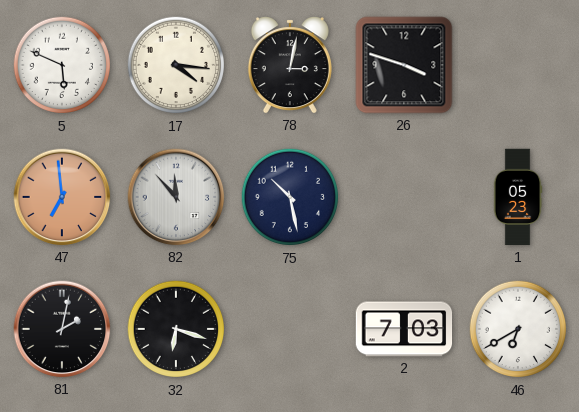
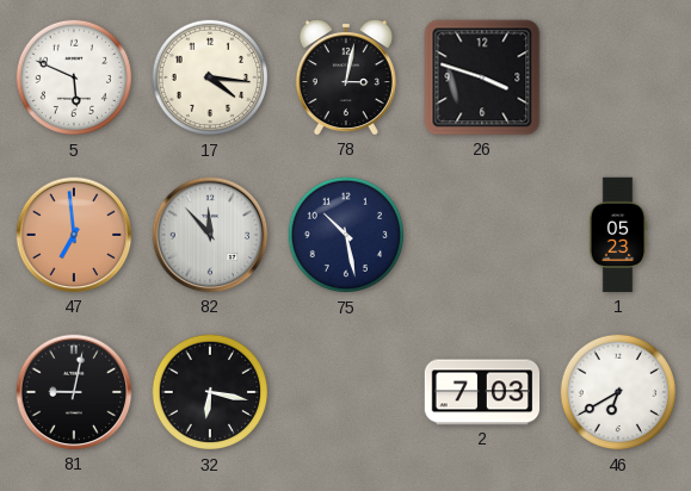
81: 2:02 -> 9:02
32: 6:18 -> 6:17
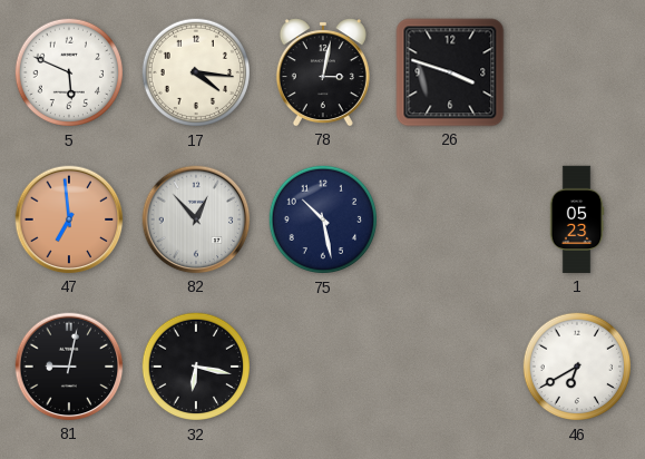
82: 11:53 -> 12:53
2: 7:03 -> none
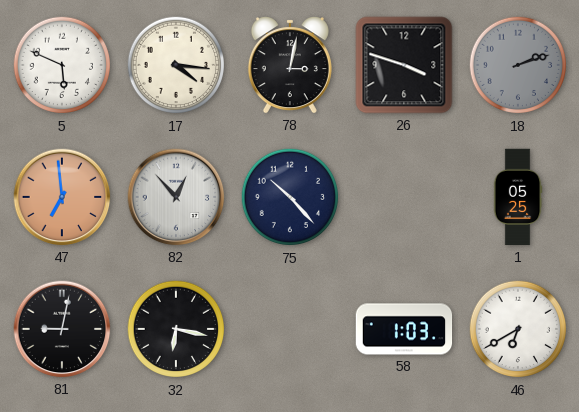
18: none -> 2:12
75: 10:28 -> 10:23
1: 05:23 -> 05:25
58: none -> 1:03
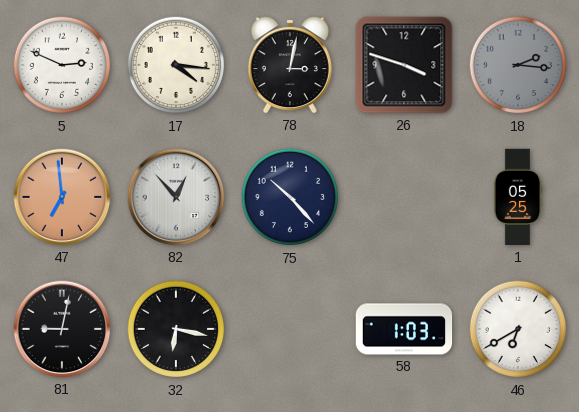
5: 5:49 -> 2:49
18: 2:12 -> 2:16
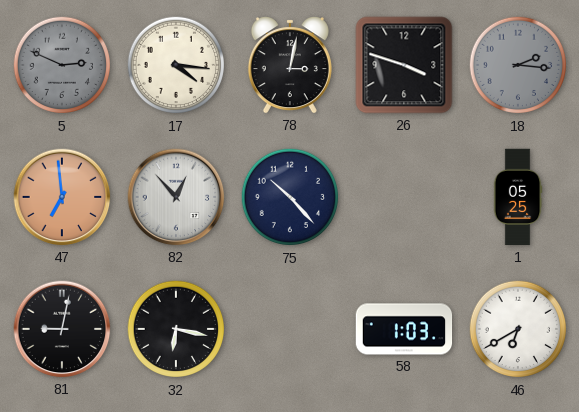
5 dial: white -> grey
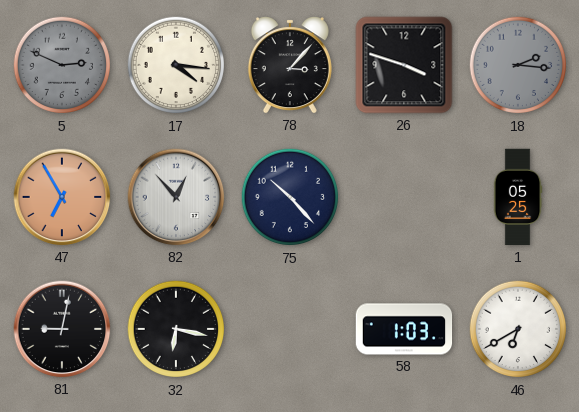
78: 3:02 -> 3:07
47: 6:59 -> 6:55
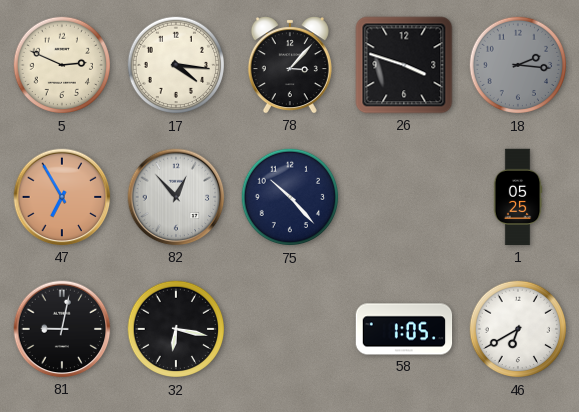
5 dial: grey -> cream
58: 1:03 -> 1:05
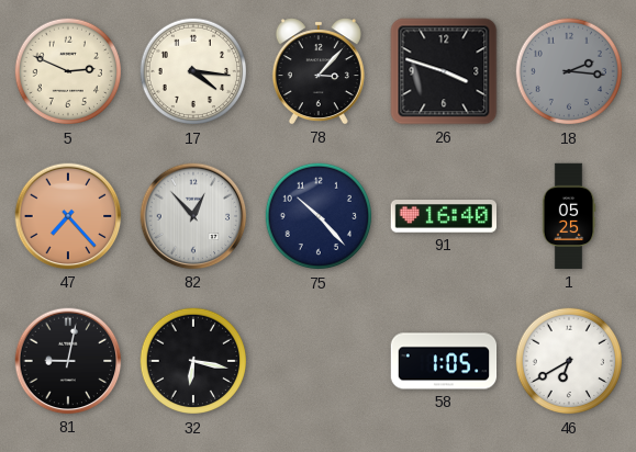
47: 6:55 -> 7:23
91: none -> 16:40
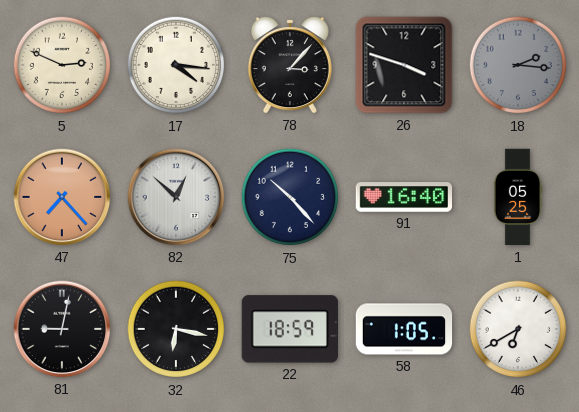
82: 12:53 -> 12:52
22: none -> 18:59
